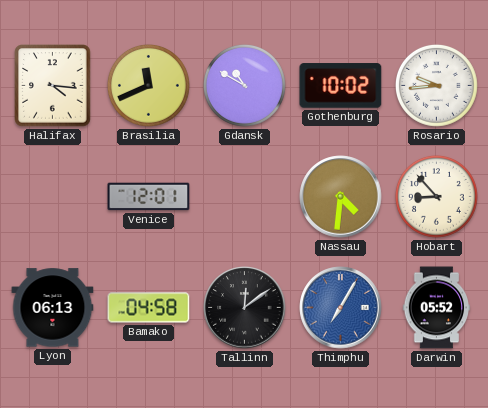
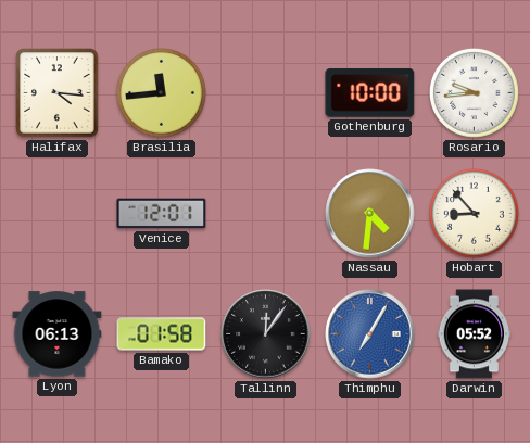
Brasilia: 11:41 -> 11:44
Gdansk: 10:50 -> none
Gothenburg: 10:02 -> 10:00
Bamako: 04:58 -> 01:58
Tallinn: 12:09 -> 12:06
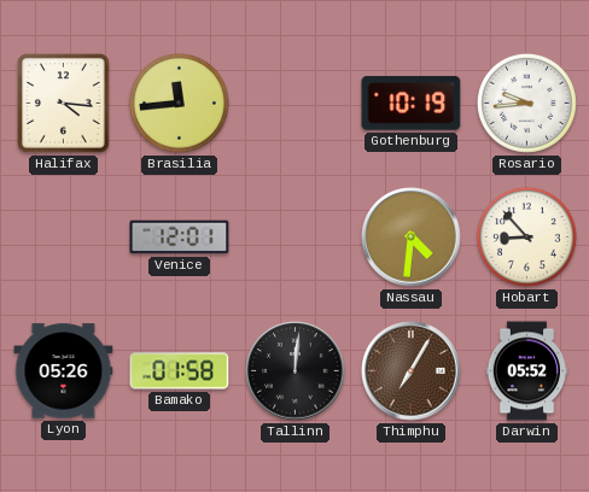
Gothenburg: 10:00 -> 10:19
Lyon: 06:13 -> 05:26
Tallinn: 12:06 -> 12:01
Thimphu dial: blue -> brown
